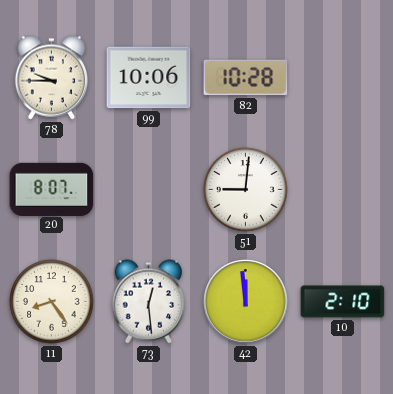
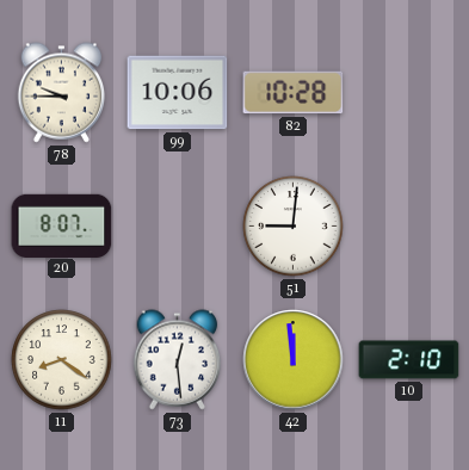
11: 8:24 -> 8:21
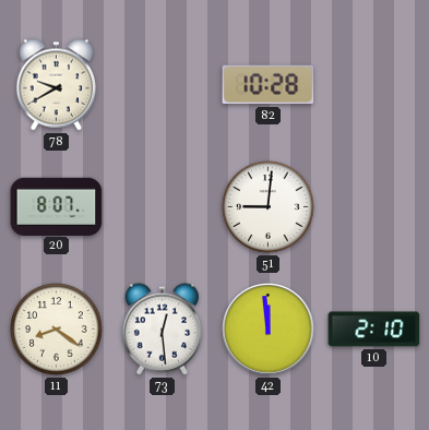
78: 9:45 -> 9:40
99: 10:06 -> none
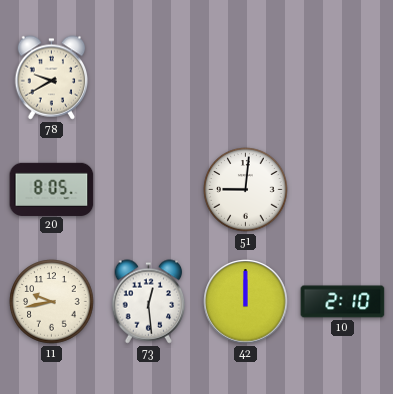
82: 10:28 -> none
20: 8:07 -> 8:05
11: 8:21 -> 9:43
42: 11:59 -> 12:00
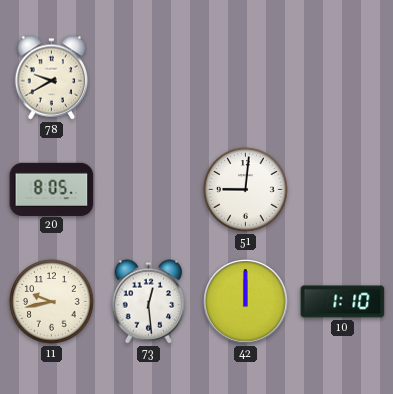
10: 2:10 -> 1:10
